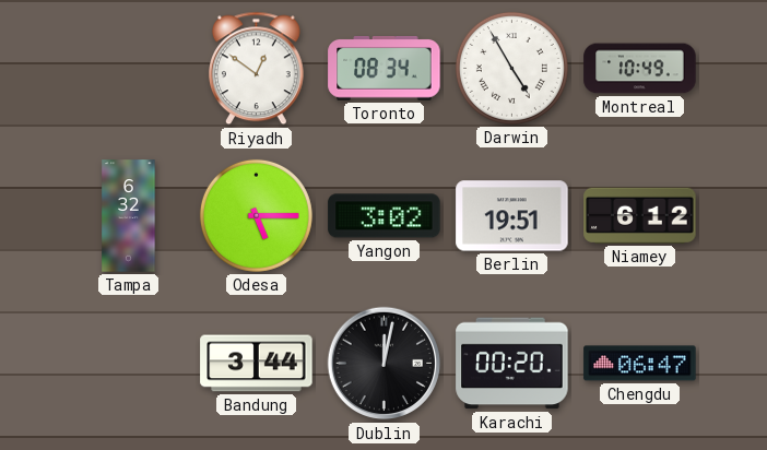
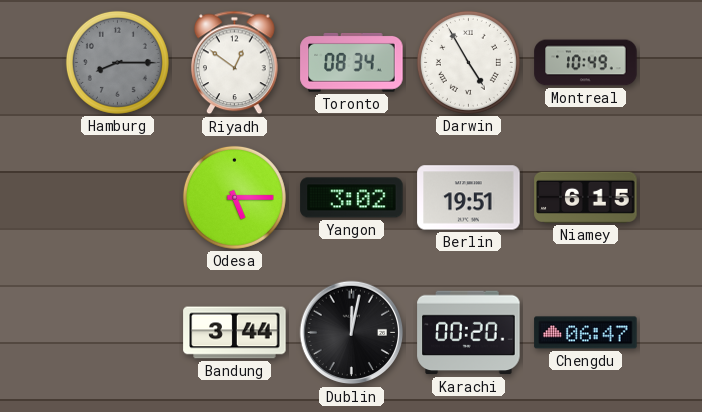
Hamburg: none -> 8:15
Tampa: 6:32 -> none
Niamey: 6:12 -> 6:15
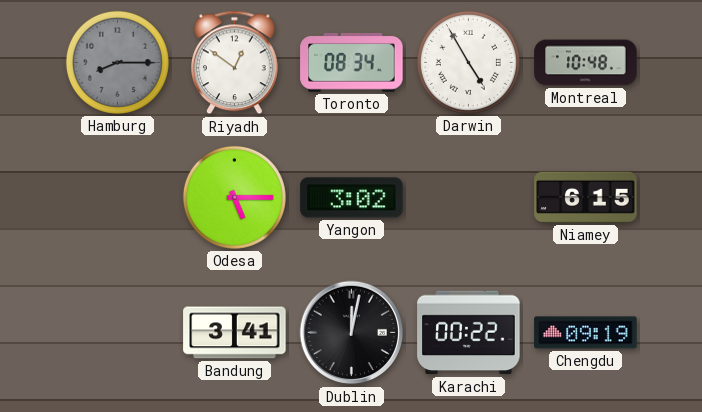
Montreal: 10:49 -> 10:48
Berlin: 19:51 -> none
Bandung: 3:44 -> 3:41
Karachi: 00:20 -> 00:22
Chengdu: 06:47 -> 09:19
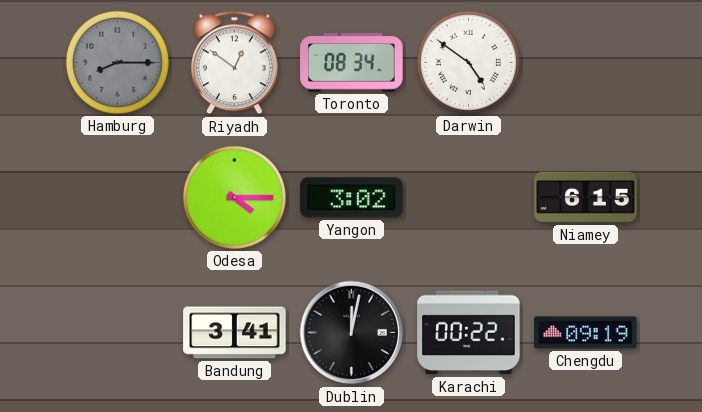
Darwin: 4:55 -> 4:51
Montreal: 10:48 -> none
Odesa: 5:15 -> 4:15
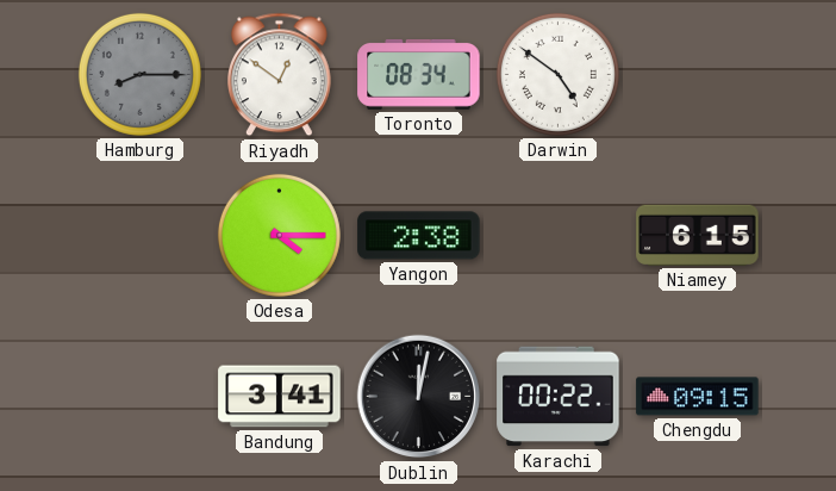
Yangon: 3:02 -> 2:38
Chengdu: 09:19 -> 09:15
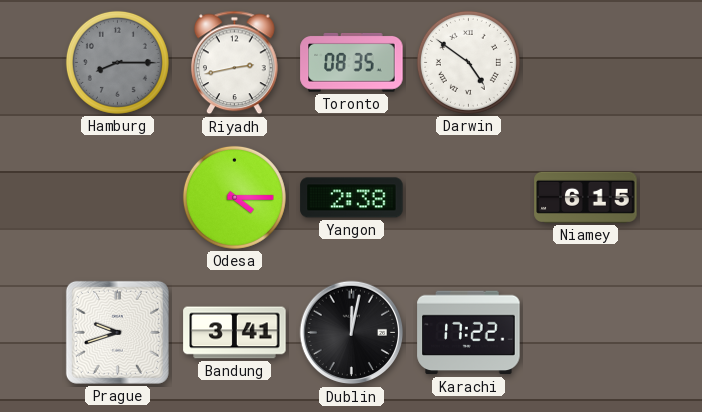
Riyadh: 12:51 -> 2:43
Toronto: 08:34 -> 08:35
Prague: none -> 9:42
Karachi: 00:22 -> 17:22
Chengdu: 09:15 -> none
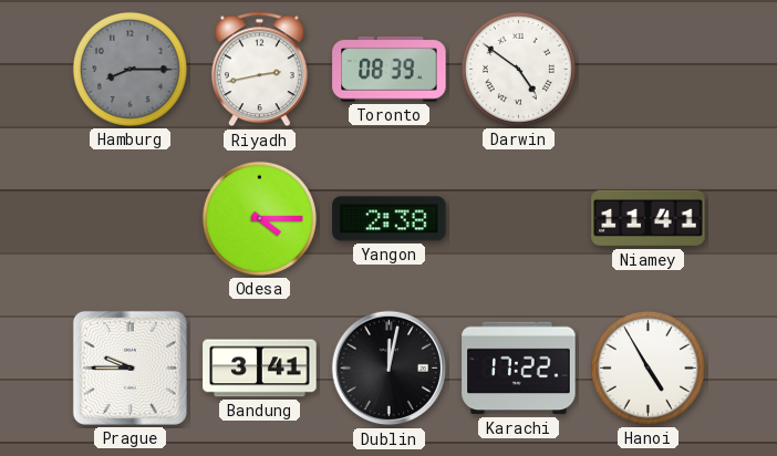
Toronto: 08:35 -> 08:39
Niamey: 6:15 -> 11:41
Prague: 9:42 -> 9:45
Hanoi: none -> 4:55
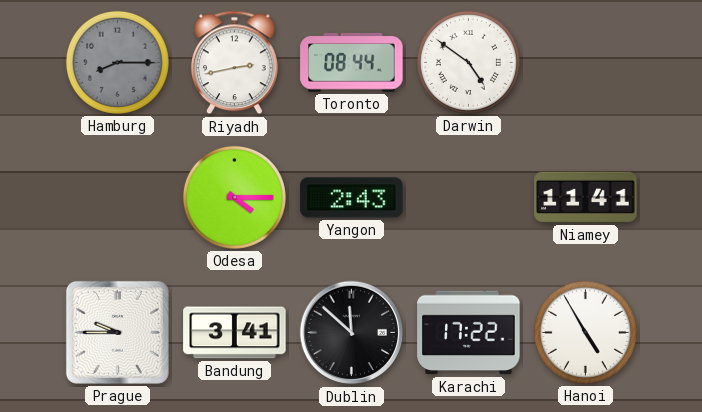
Toronto: 08:39 -> 08:44
Yangon: 2:38 -> 2:43
Dublin: 12:02 -> 11:52
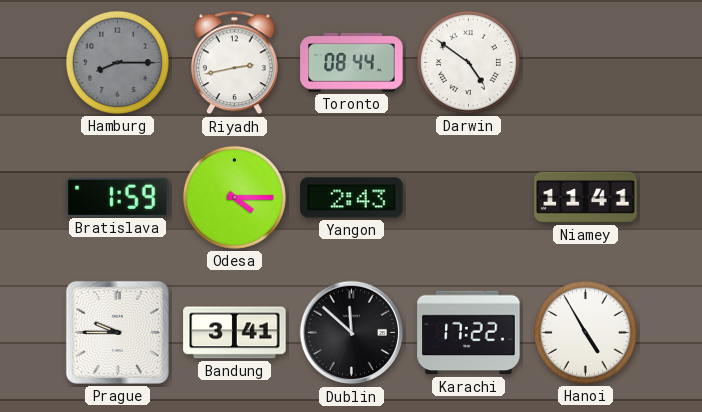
Bratislava: none -> 1:59
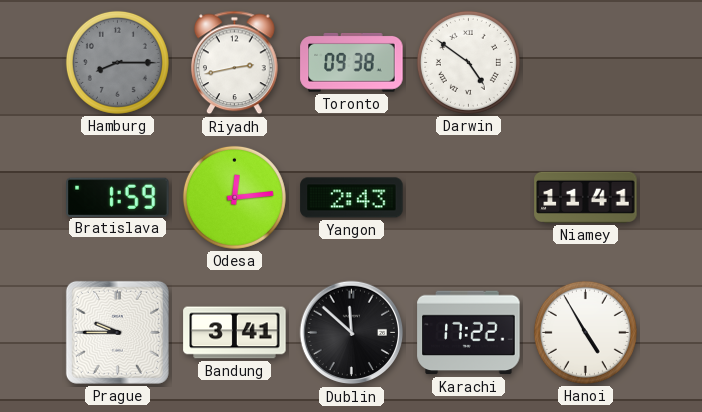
Toronto: 08:44 -> 09:38
Odesa: 4:15 -> 12:14
